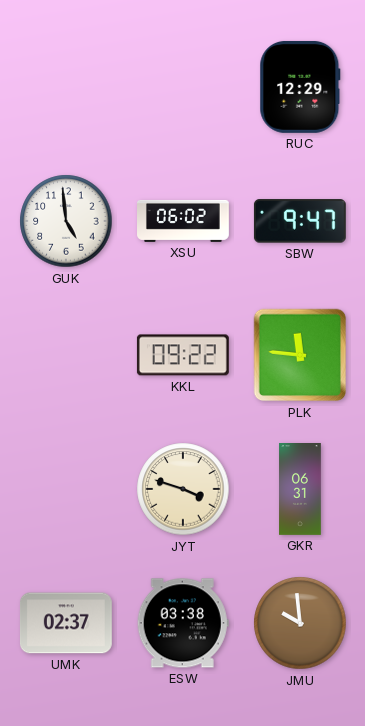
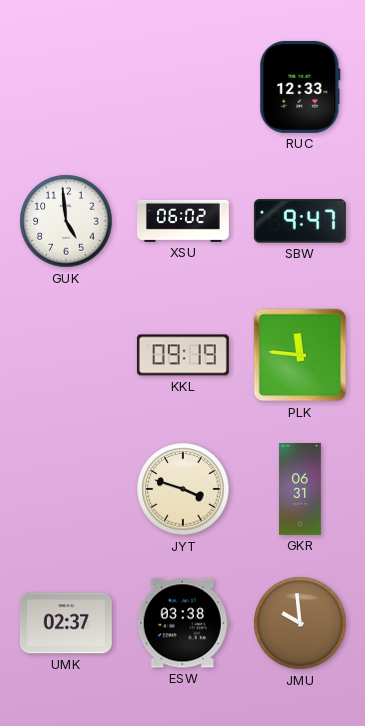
RUC: 12:29 -> 12:33
KKL: 09:22 -> 09:19
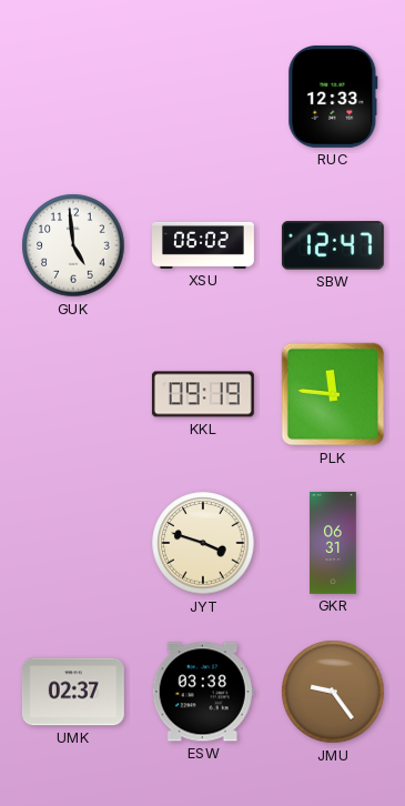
SBW: 9:47 -> 12:47
JMU: 9:59 -> 9:24
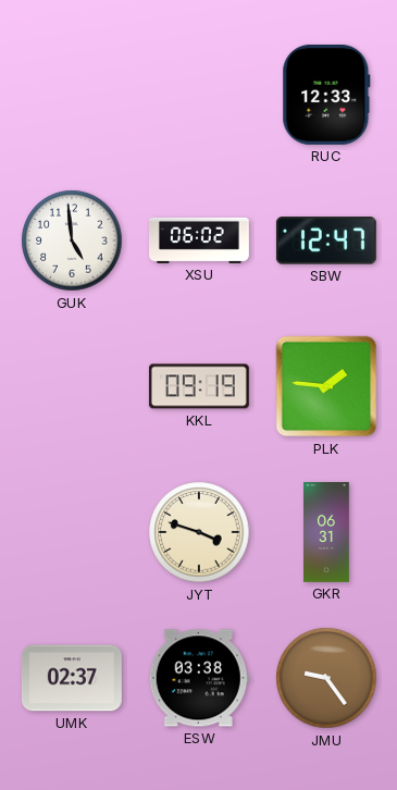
PLK: 11:46 -> 1:46
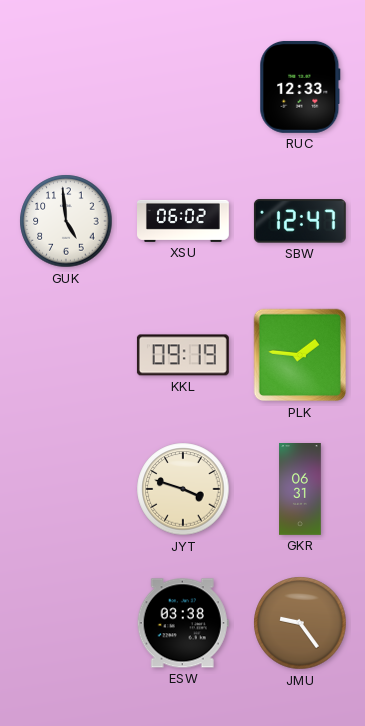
UMK: 02:37 -> none
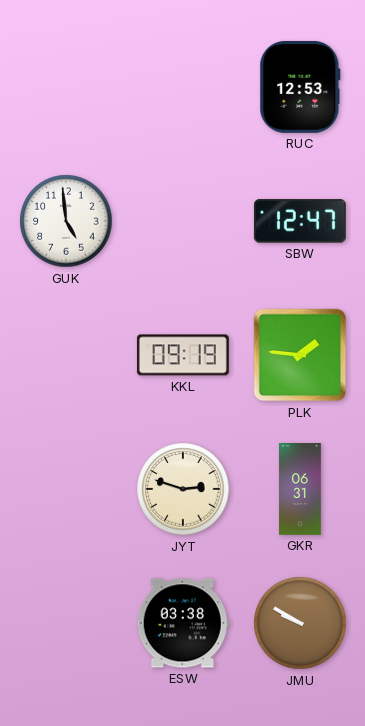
RUC: 12:33 -> 12:53
XSU: 06:02 -> none
JYT: 3:48 -> 2:48
JMU: 9:24 -> 9:50
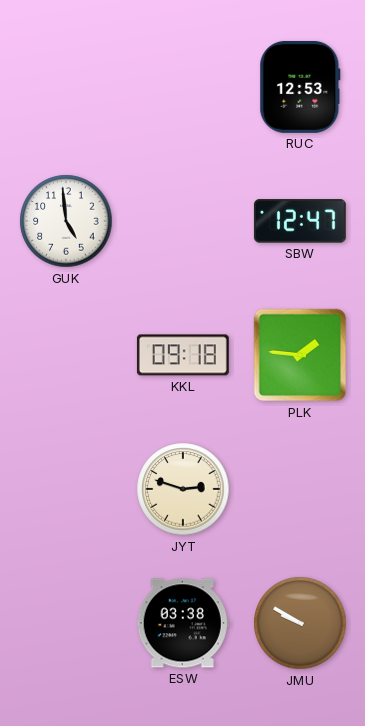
KKL: 09:19 -> 09:18
GKR: 06:31 -> none
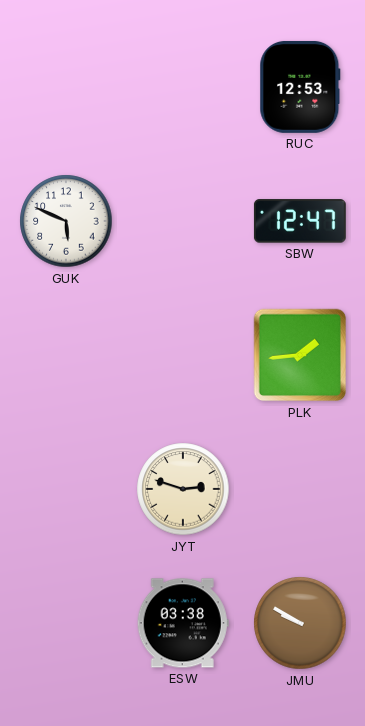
GUK: 4:59 -> 5:49
KKL: 09:18 -> none
PLK: 1:46 -> 1:44
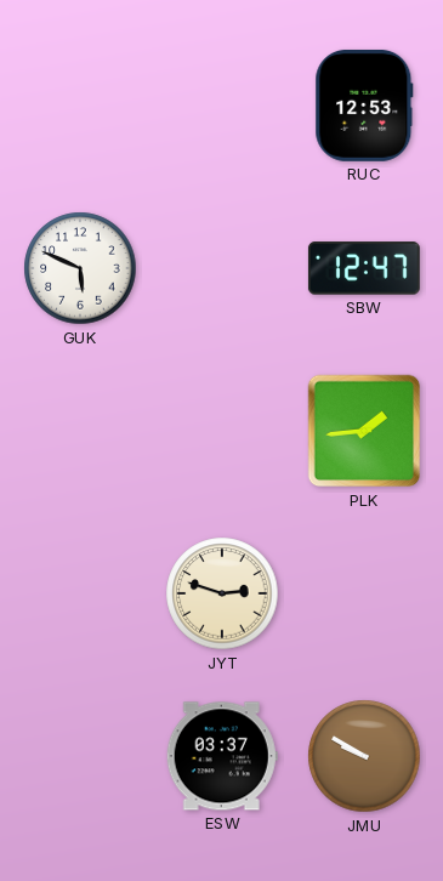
ESW: 03:38 -> 03:37
